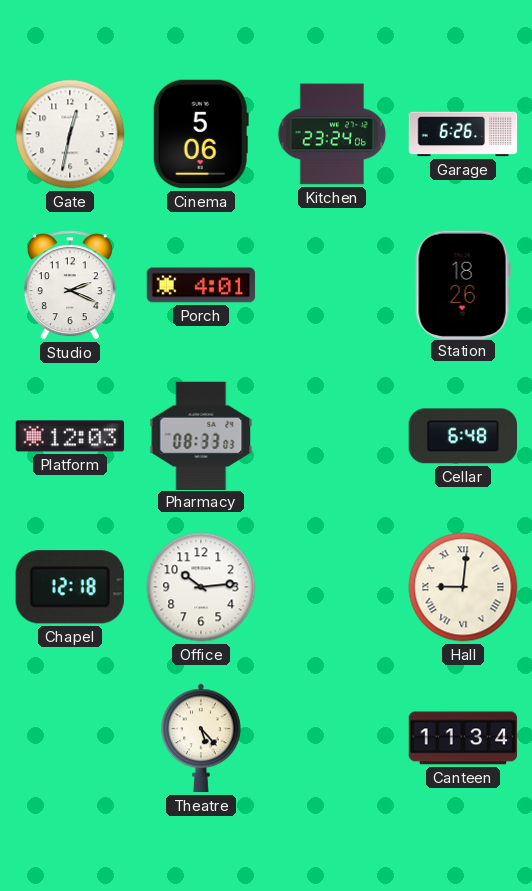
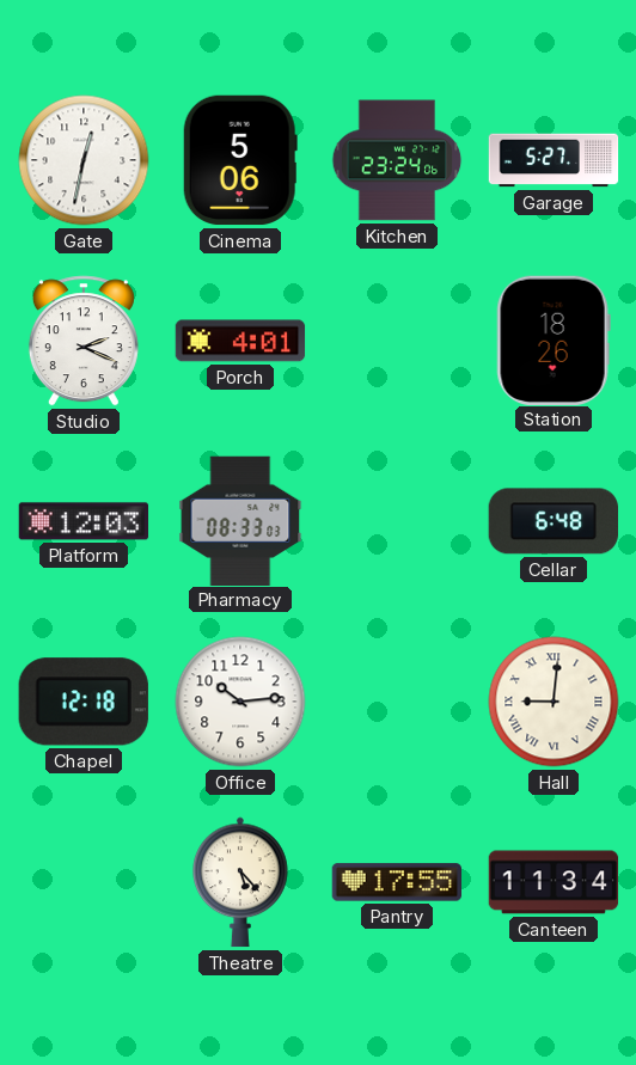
Garage: 6:26 -> 5:27
Pantry: none -> 17:55
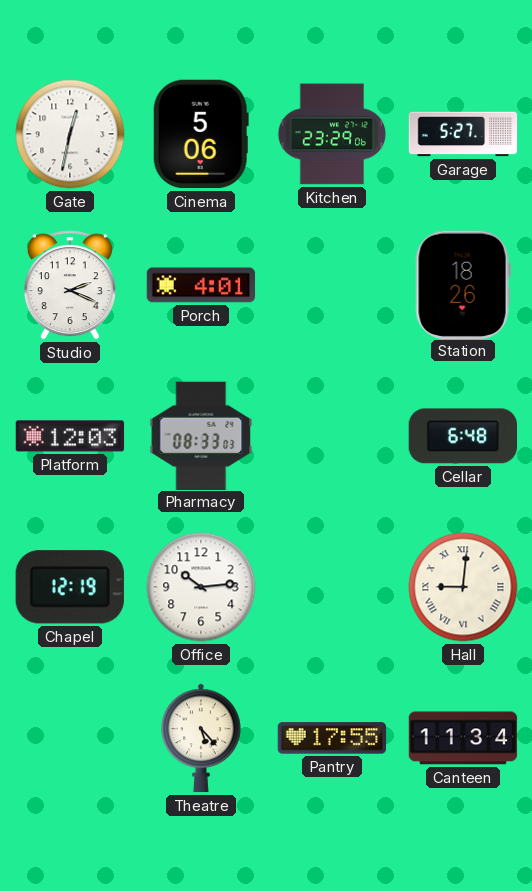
Kitchen: 23:24 -> 23:29
Chapel: 12:18 -> 12:19
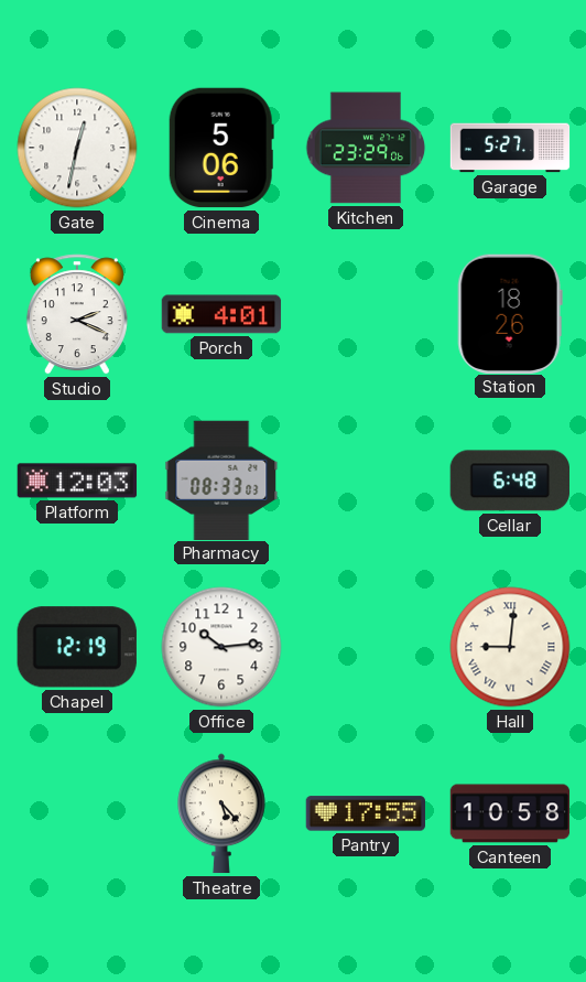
Canteen: 11:34 -> 10:58
